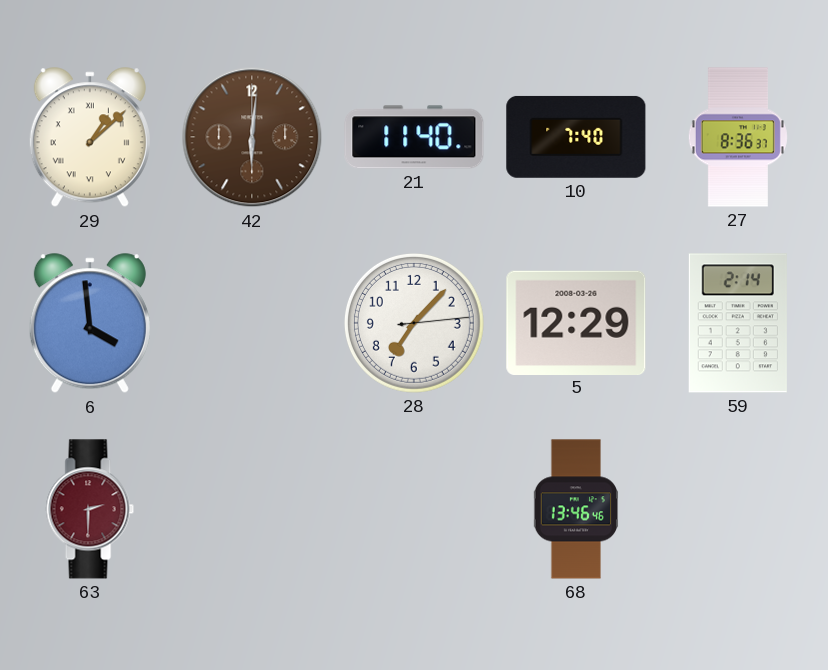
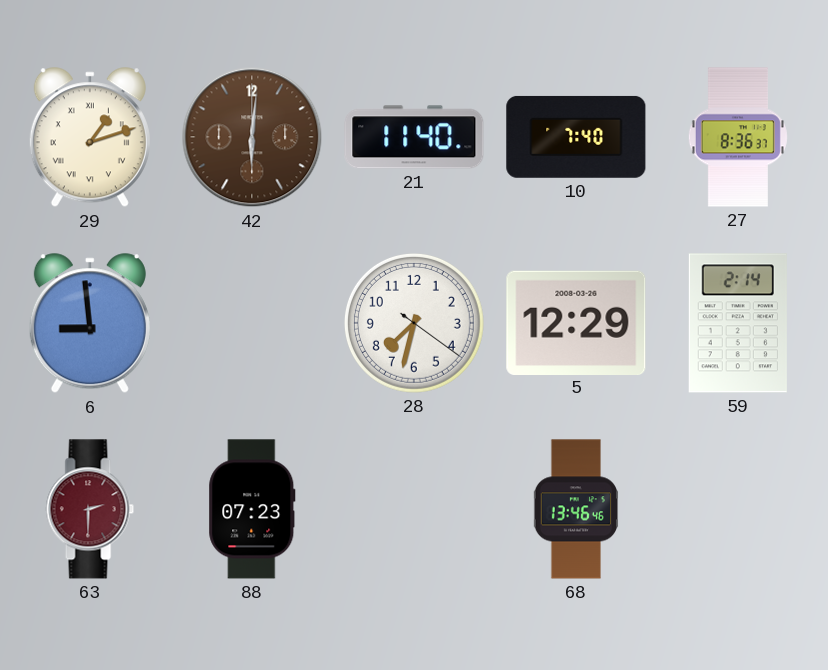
29: 1:08 -> 1:12
6: 3:59 -> 8:59
28: 7:07 -> 7:32
88: none -> 07:23
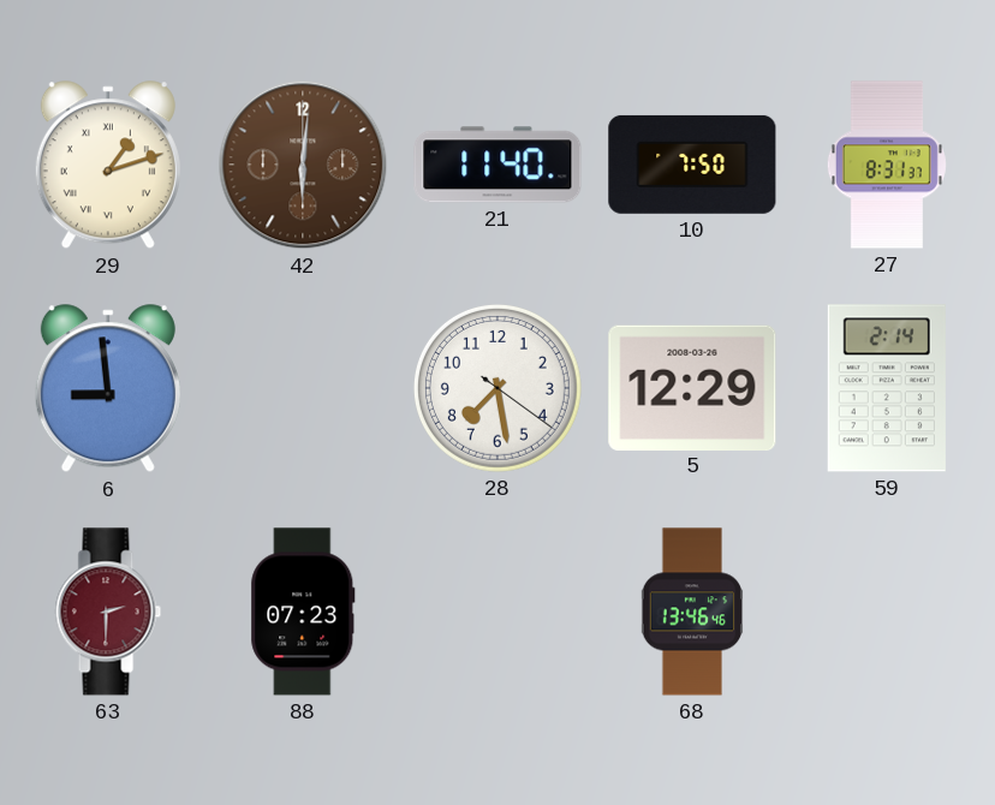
10: 7:40 -> 7:50
27: 8:36 -> 8:31
28: 7:32 -> 7:28
